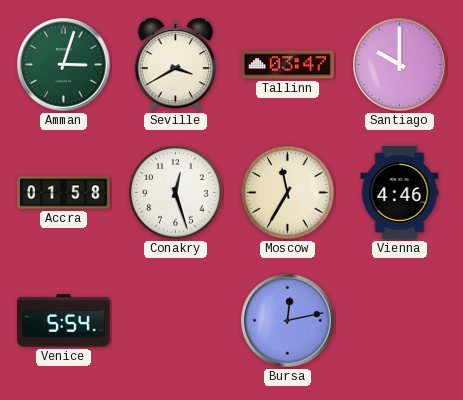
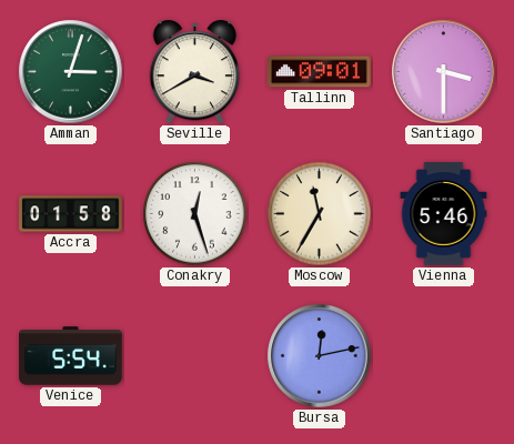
Tallinn: 03:47 -> 09:01
Santiago: 10:00 -> 3:30
Vienna: 4:46 -> 5:46
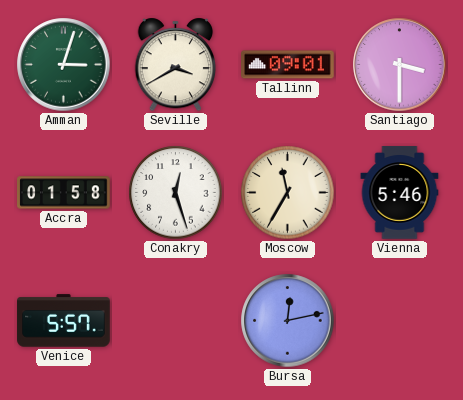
Venice: 5:54 -> 5:57
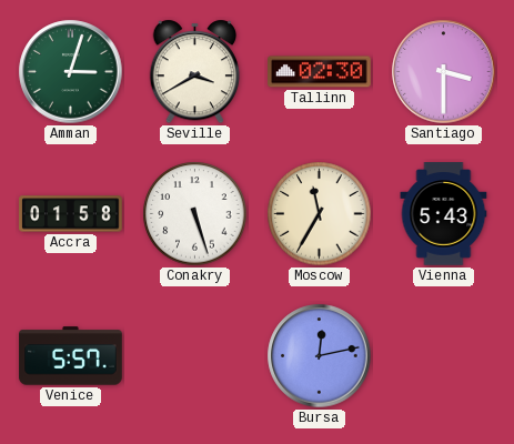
Tallinn: 09:01 -> 02:30
Conakry: 12:27 -> 5:27
Vienna: 5:46 -> 5:43
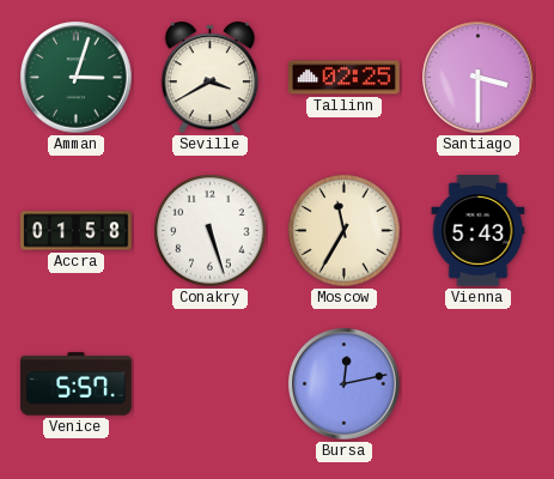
Tallinn: 02:30 -> 02:25
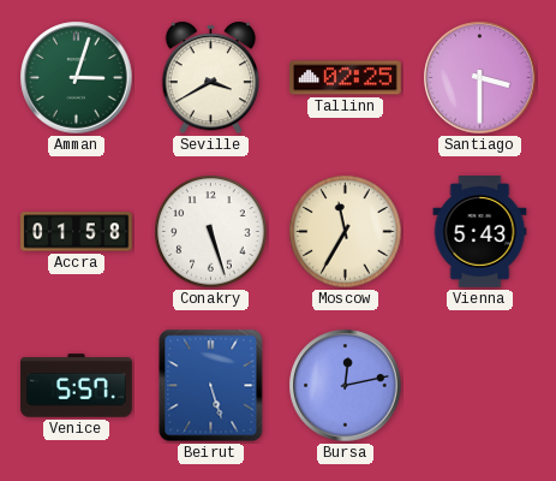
Beirut: none -> 5:27
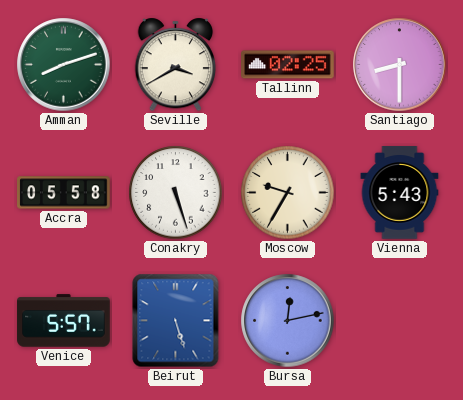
Amman: 3:03 -> 8:12
Santiago: 3:30 -> 8:30
Accra: 01:58 -> 05:58
Moscow: 11:35 -> 9:35
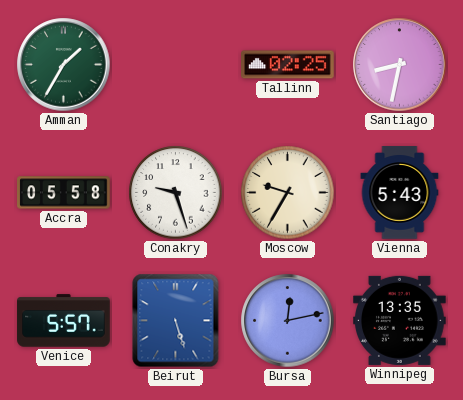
Amman: 8:12 -> 1:35
Seville: 3:40 -> none
Santiago: 8:30 -> 8:32
Conakry: 5:27 -> 9:27
Winnipeg: none -> 13:35
